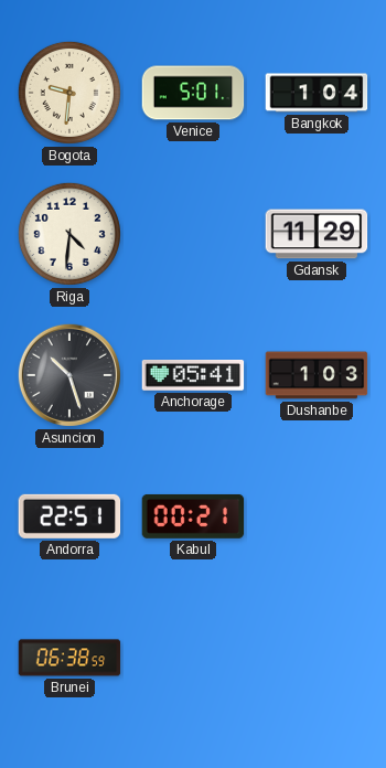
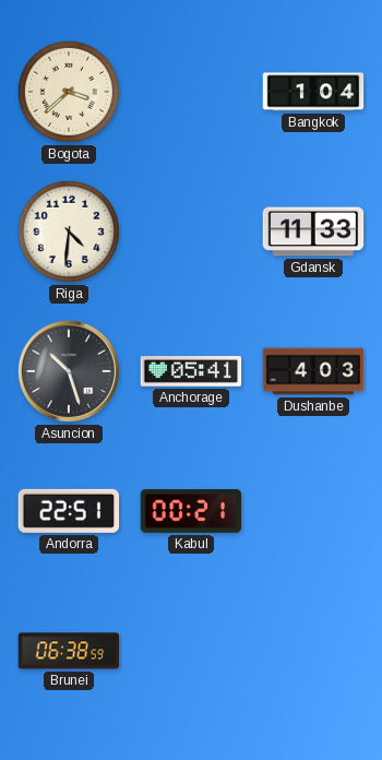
Bogota: 9:31 -> 3:38
Venice: 5:01 -> none
Gdansk: 11:29 -> 11:33
Dushanbe: 1:03 -> 4:03
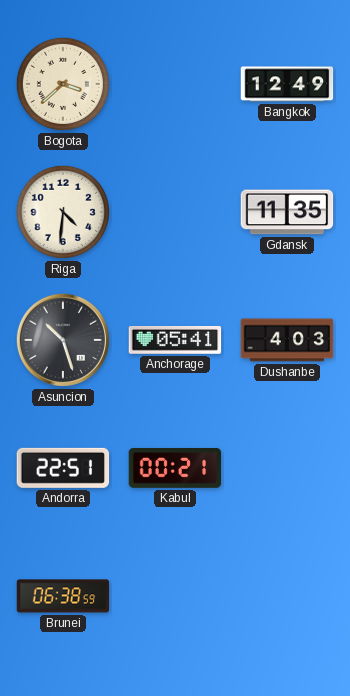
Bangkok: 1:04 -> 12:49
Gdansk: 11:33 -> 11:35
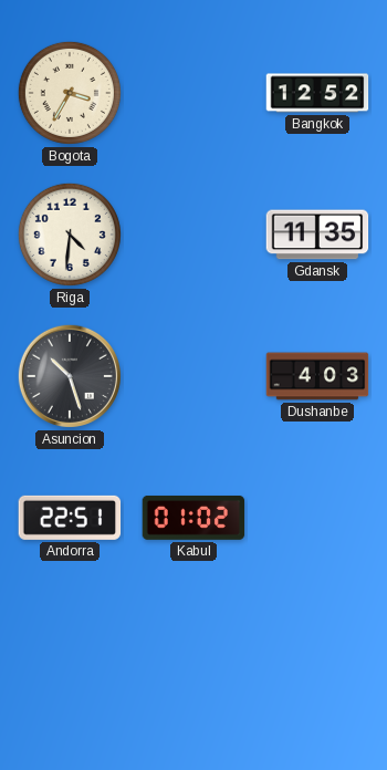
Bogota: 3:38 -> 3:35
Bangkok: 12:49 -> 12:52
Anchorage: 05:41 -> none
Kabul: 00:21 -> 01:02
Brunei: 06:38 -> none
